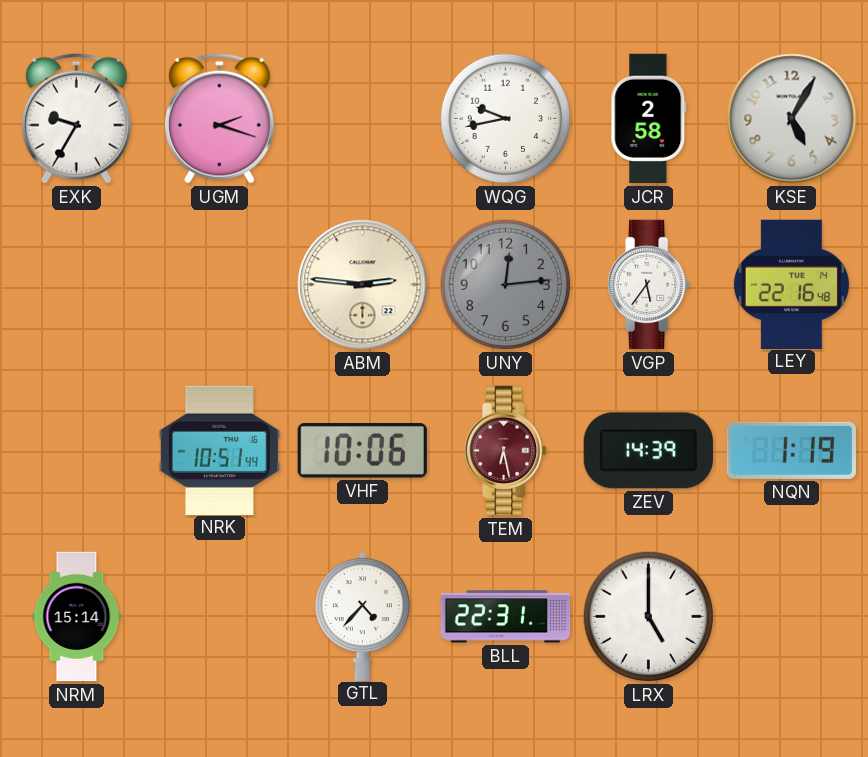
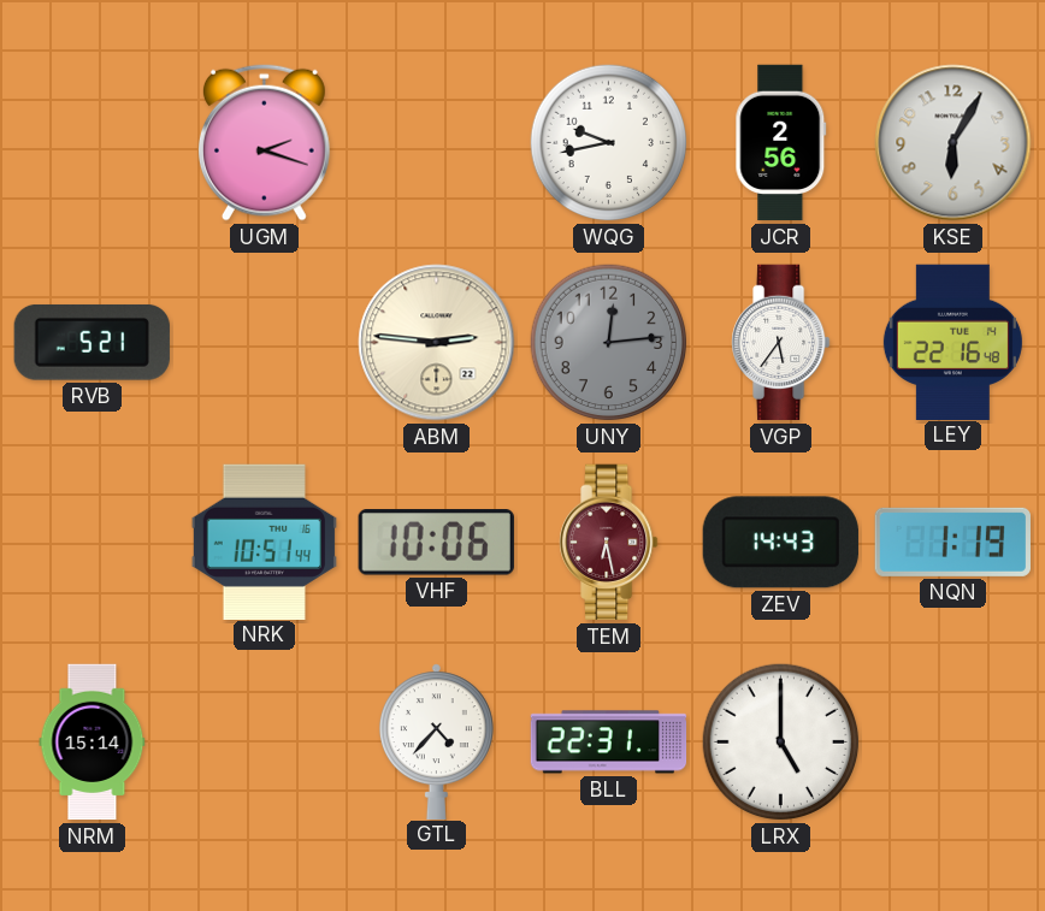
EXK: 9:35 -> none
JCR: 2:58 -> 2:56
KSE: 5:05 -> 6:05
RVB: none -> 5:21
ZEV: 14:39 -> 14:43
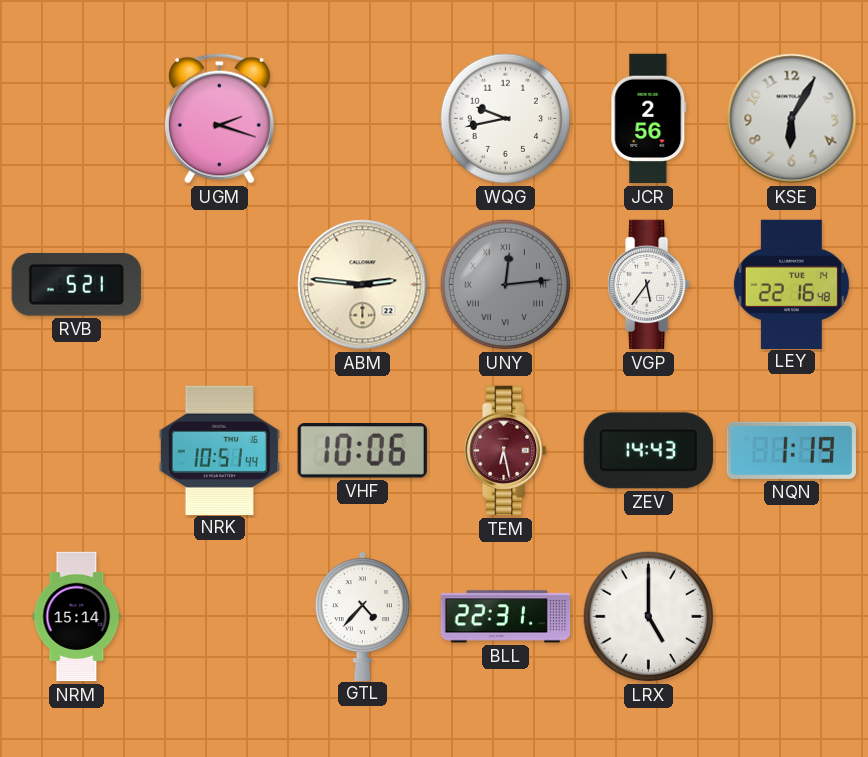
UNY numerals: Arabic -> Roman
